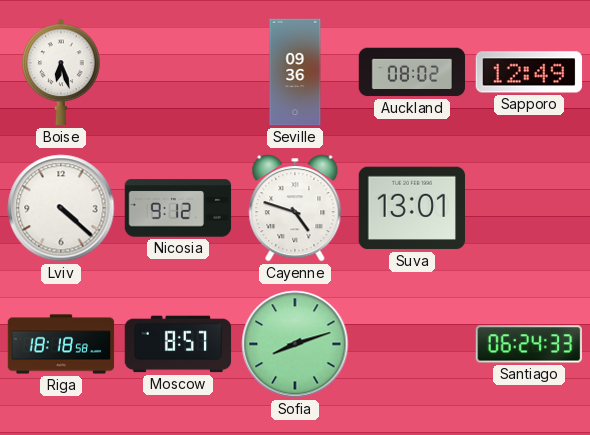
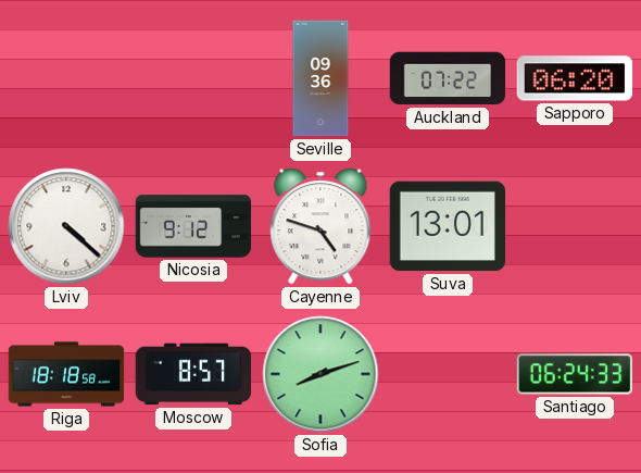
Boise: 6:27 -> none
Auckland: 08:02 -> 07:22
Sapporo: 12:49 -> 06:20
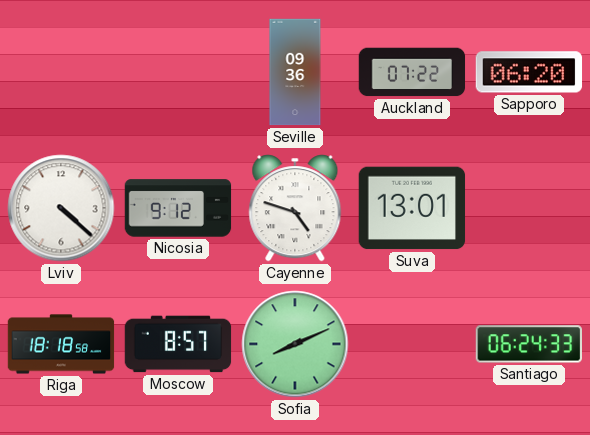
Sofia: 8:12 -> 8:11
